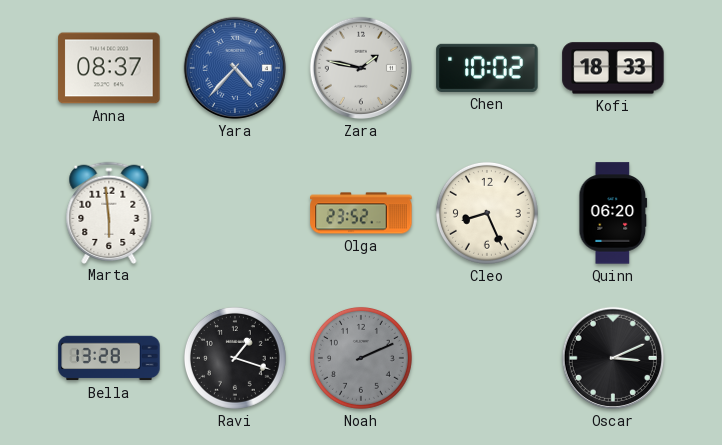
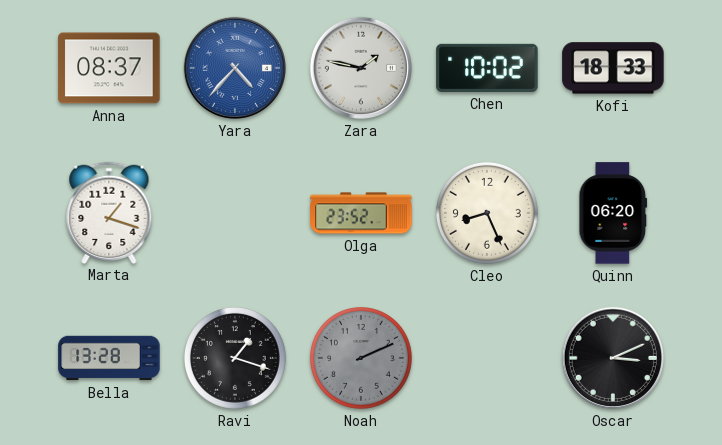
Marta: 5:59 -> 1:18
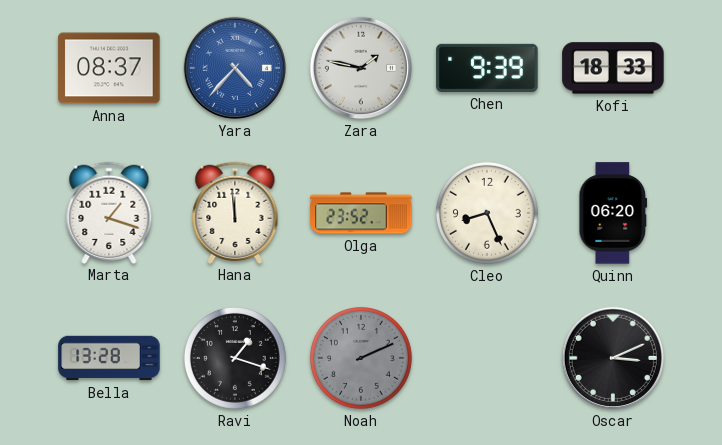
Chen: 10:02 -> 9:39
Hana: none -> 11:59
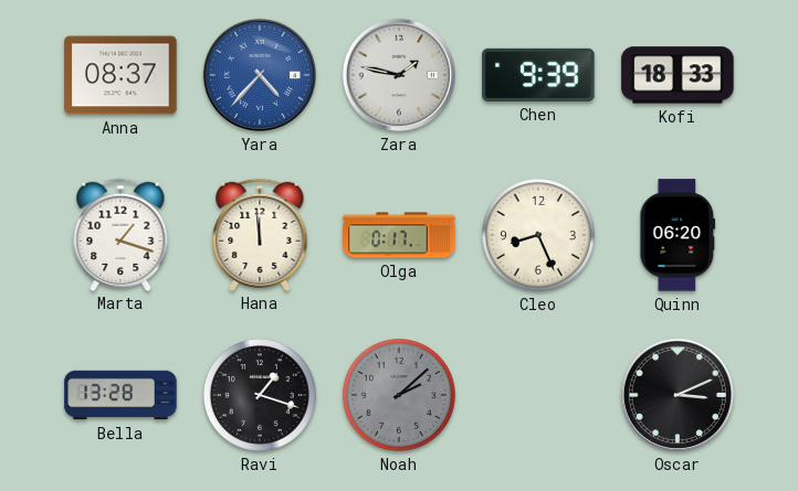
Olga: 23:52 -> 0:17
Noah: 2:11 -> 2:08
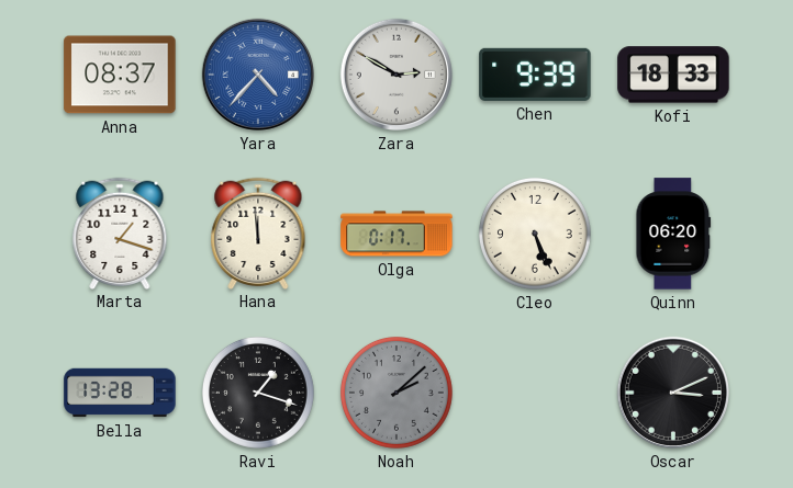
Zara: 1:47 -> 2:50
Cleo: 8:26 -> 5:26
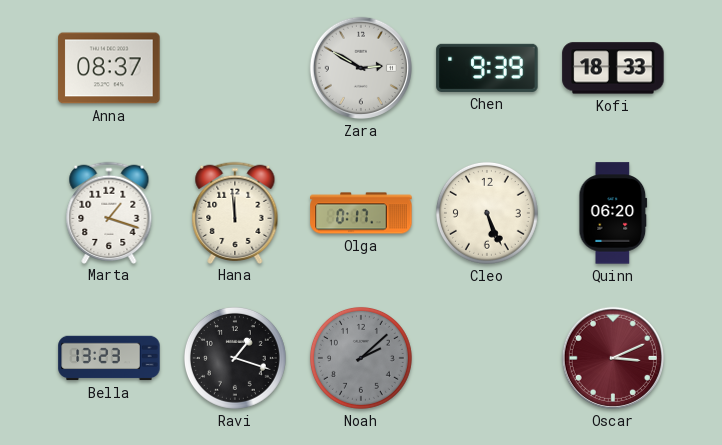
Yara: 4:37 -> none
Bella: 13:28 -> 13:23
Oscar dial: black -> burgundy
